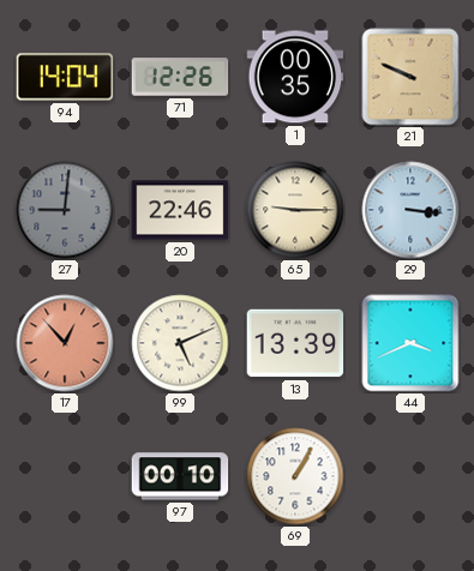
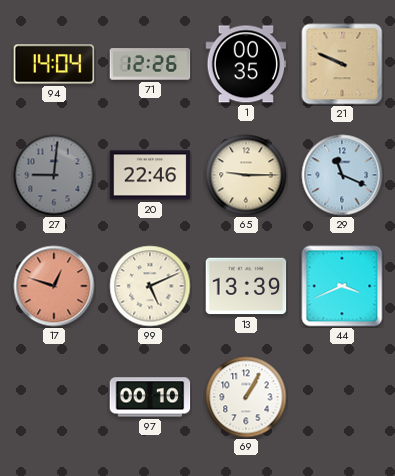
29: 3:16 -> 11:19
17: 12:53 -> 12:48
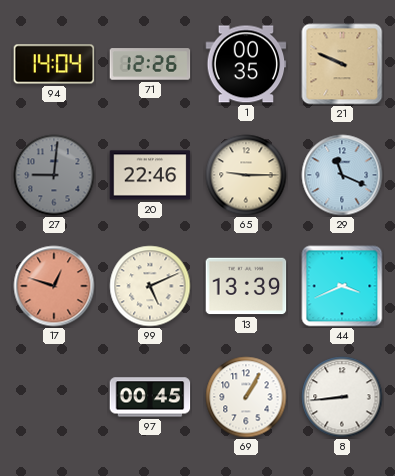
97: 00:10 -> 00:45
8: none -> 8:44
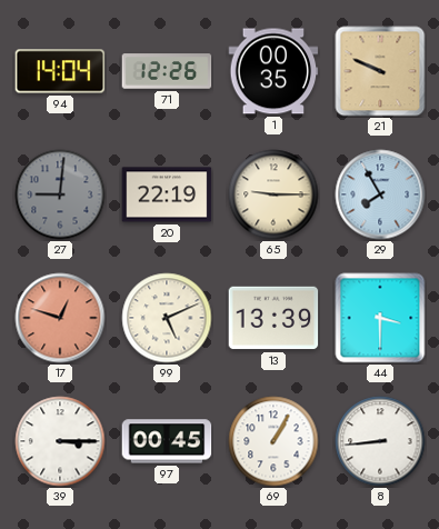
20: 22:46 -> 22:19
29: 11:19 -> 7:55
44: 3:41 -> 3:30
39: none -> 3:15
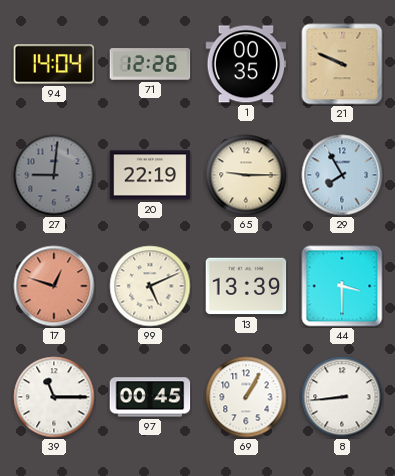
39: 3:15 -> 11:15
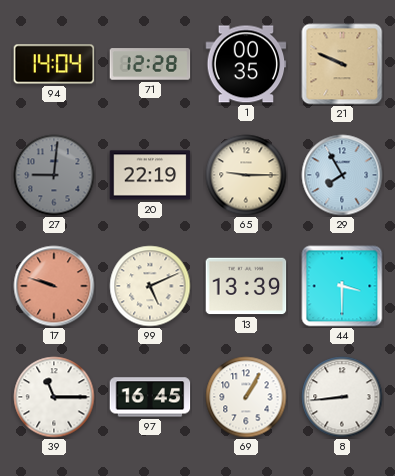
71: 12:26 -> 12:28
17: 12:48 -> 9:48
97: 00:45 -> 16:45
